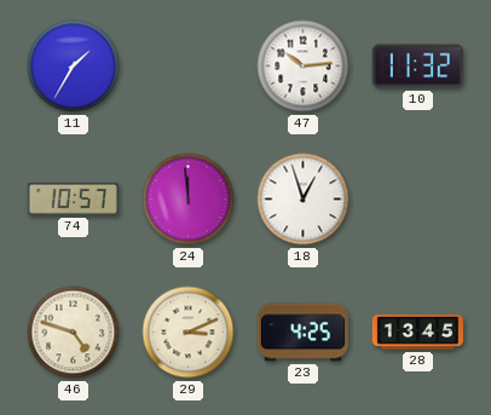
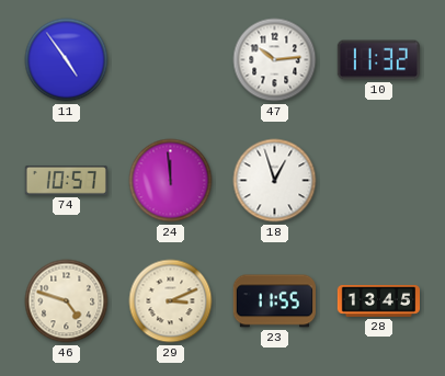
11: 1:35 -> 4:54
23: 4:25 -> 11:55
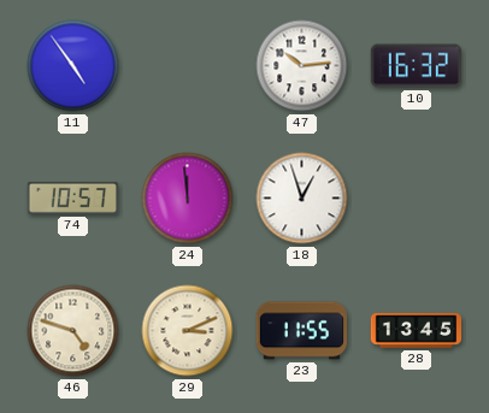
10: 11:32 -> 16:32
